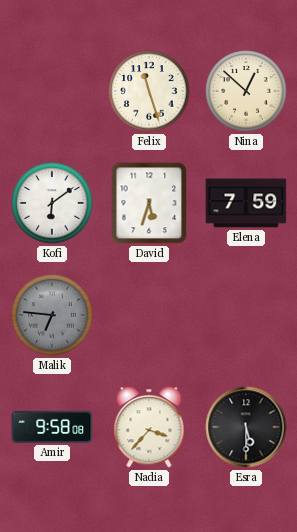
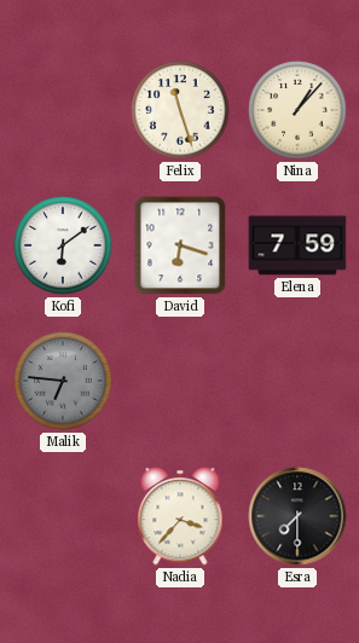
Nina: 12:52 -> 1:07
David: 5:33 -> 6:18
Amir: 9:58 -> none
Esra: 5:30 -> 7:30
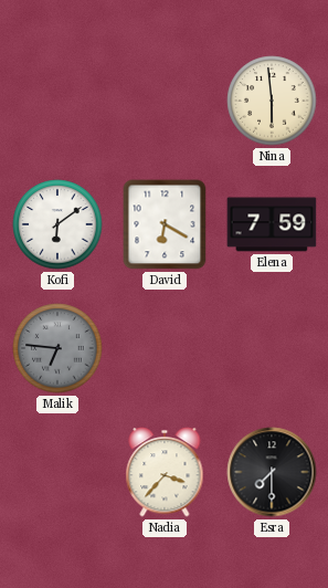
Felix: 11:27 -> none
Nina: 1:07 -> 5:59
David: 6:18 -> 6:20
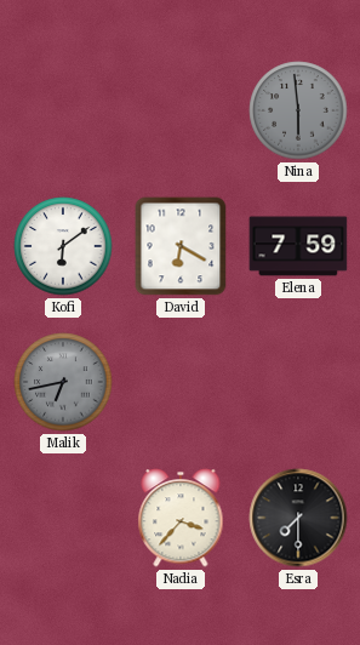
Nina dial: cream -> grey
Malik: 6:46 -> 6:43
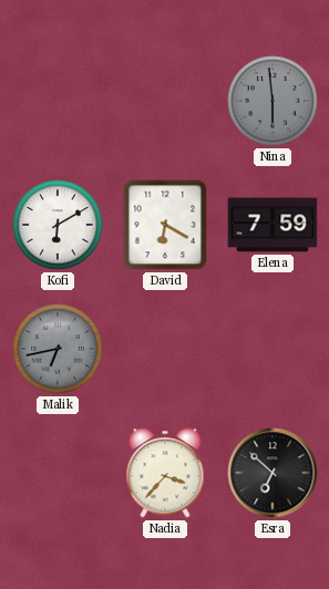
Kofi: 6:09 -> 6:10
Esra: 7:30 -> 6:52
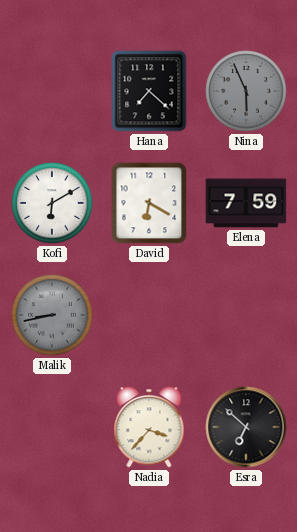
Hana: none -> 7:22
Nina: 5:59 -> 5:56
Malik: 6:43 -> 8:43
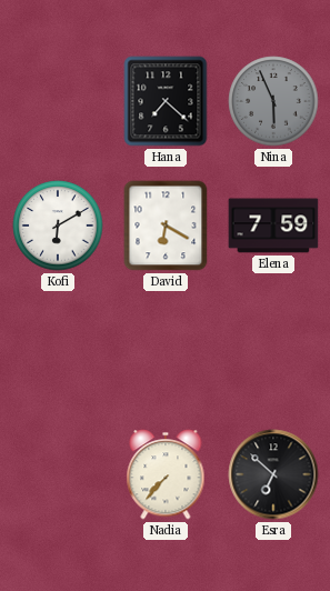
Malik: 8:43 -> none
Nadia: 3:37 -> 7:37
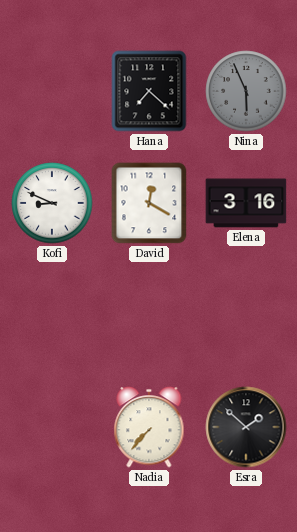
Kofi: 6:10 -> 8:49
David: 6:20 -> 12:20
Elena: 7:59 -> 3:16
Esra: 6:52 -> 1:52
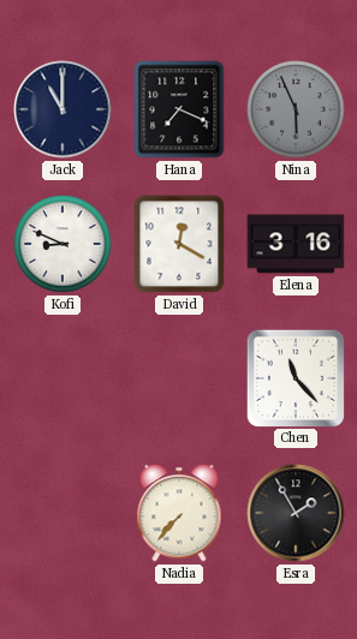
Jack: none -> 11:00
Hana: 7:22 -> 7:19
Chen: none -> 11:23
Esra: 1:52 -> 1:55
